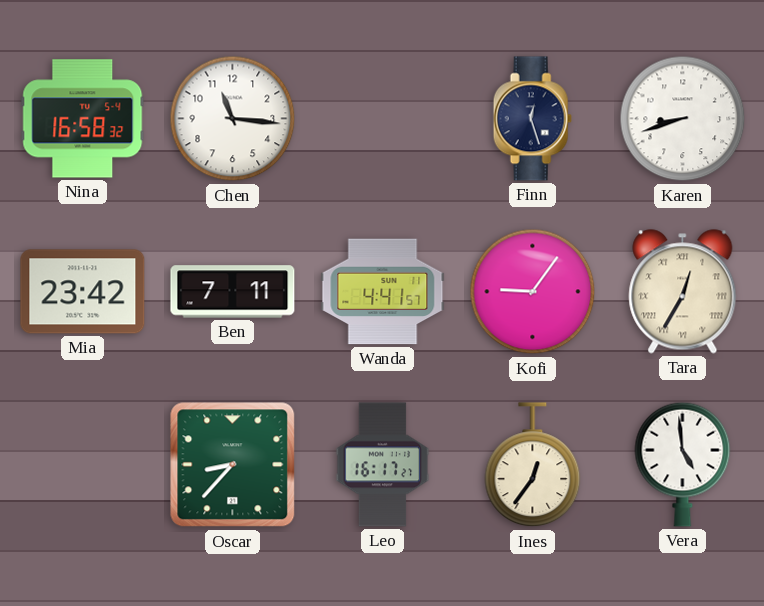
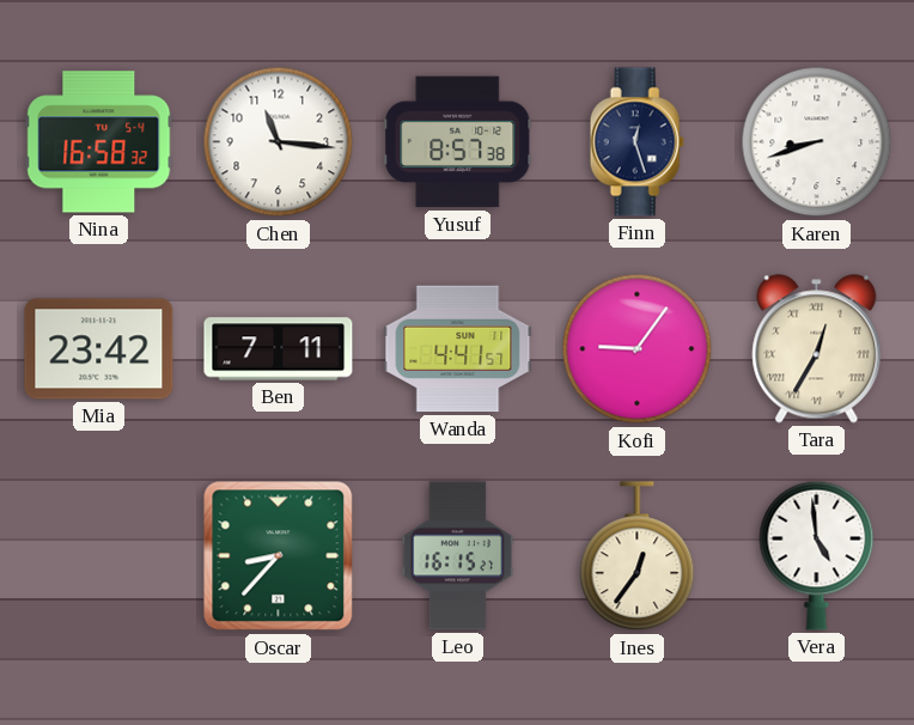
Yusuf: none -> 8:57
Leo: 16:17 -> 16:15
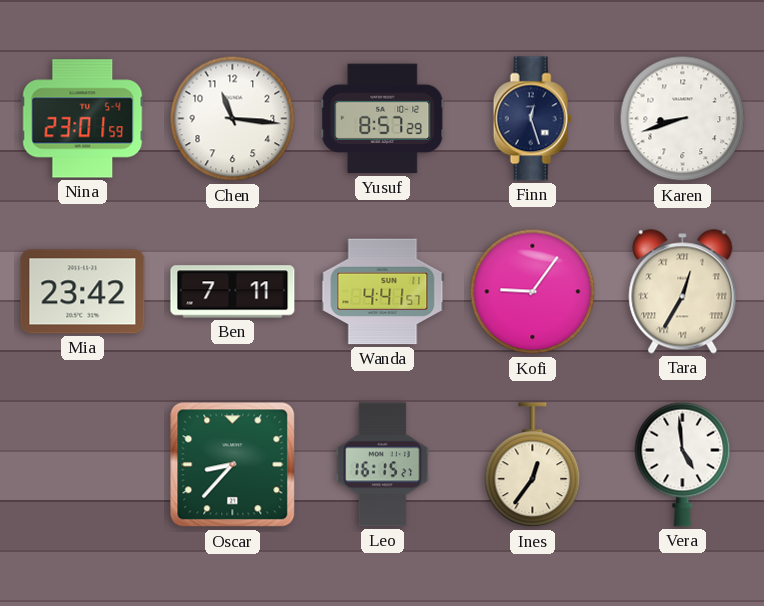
Nina: 16:58 -> 23:01
Yusuf: 8:57:38 -> 8:57:29
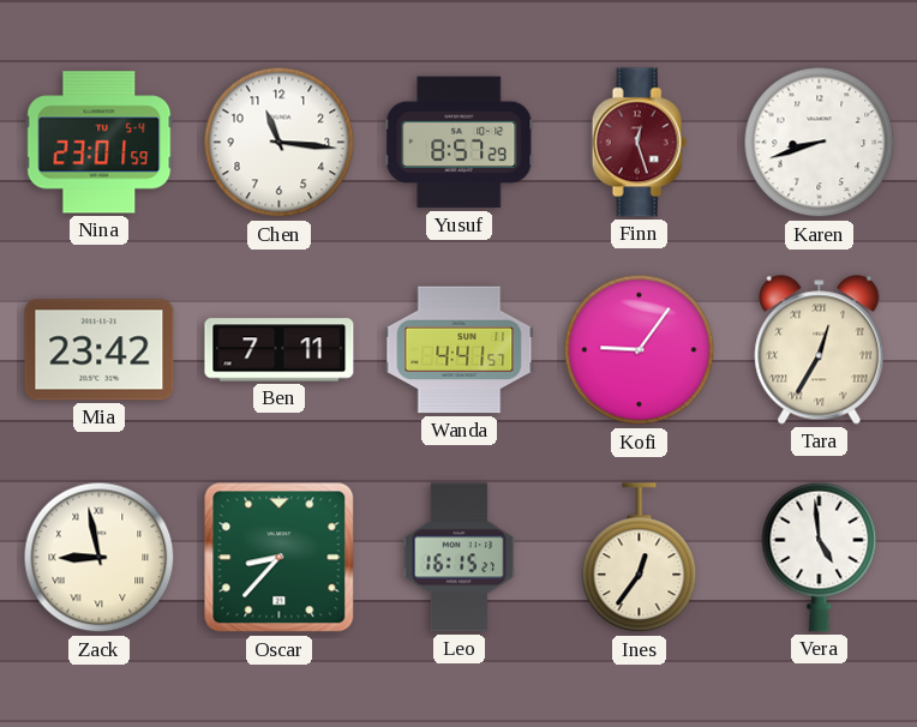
Finn dial: navy -> burgundy
Zack: none -> 8:58
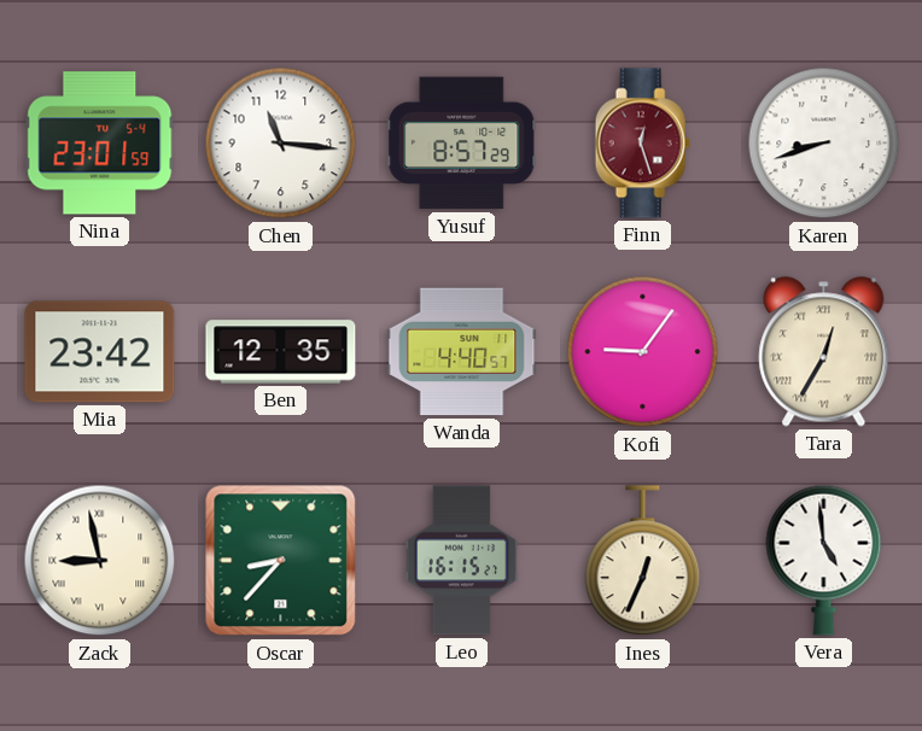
Ben: 7:11 -> 12:35
Wanda: 4:41 -> 4:40
Ines: 12:36 -> 12:34
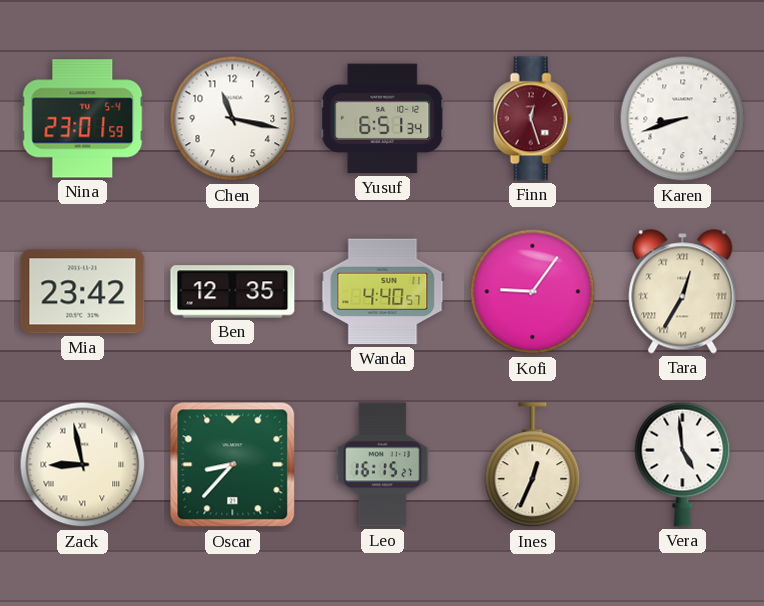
Chen: 11:16 -> 11:17
Yusuf: 8:57 -> 6:51
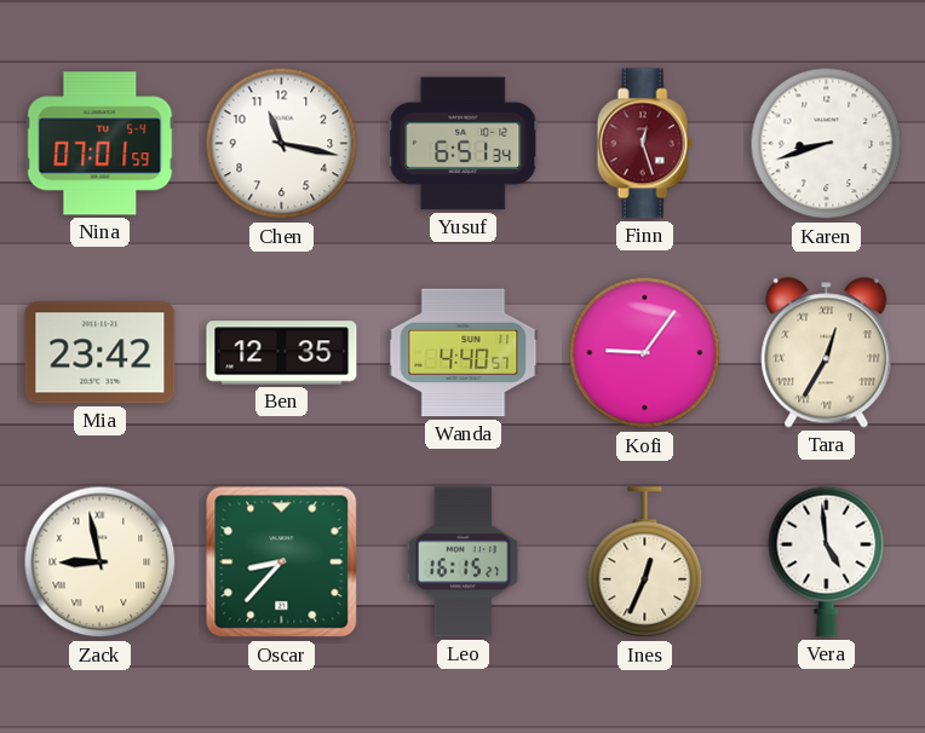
Nina: 23:01 -> 07:01
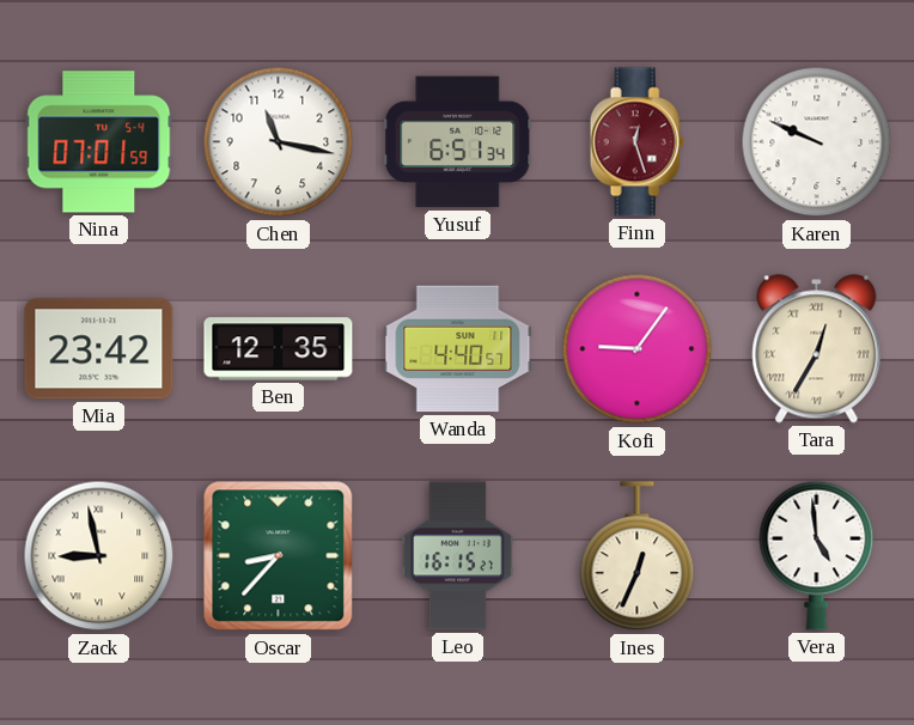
Karen: 8:42 -> 9:49
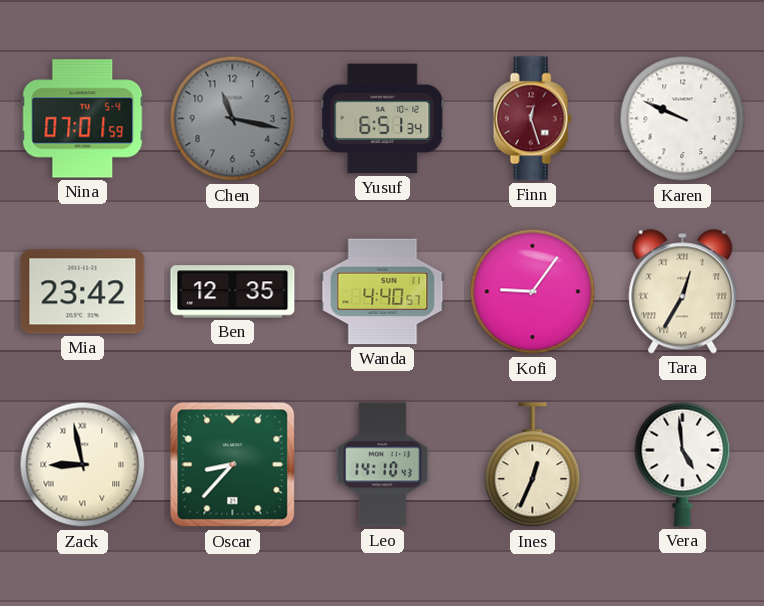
Chen dial: white -> grey
Leo: 16:15 -> 14:10
